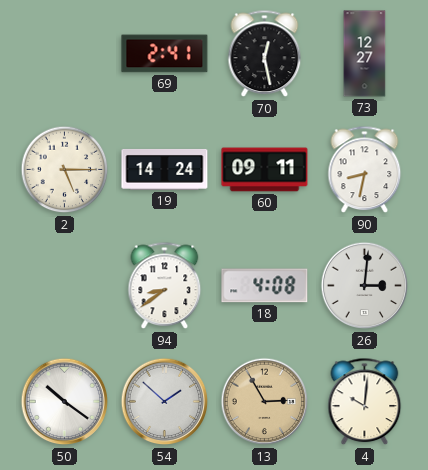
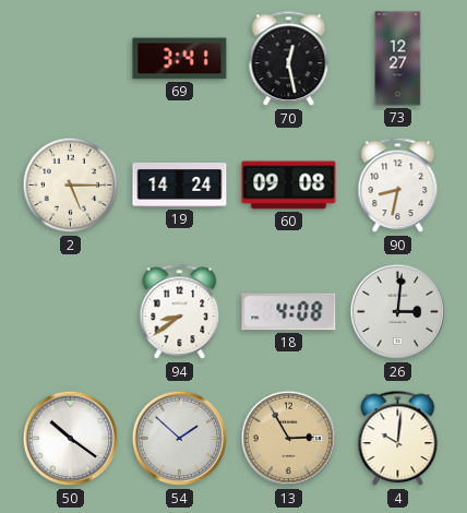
69: 2:41 -> 3:41
60: 09:11 -> 09:08
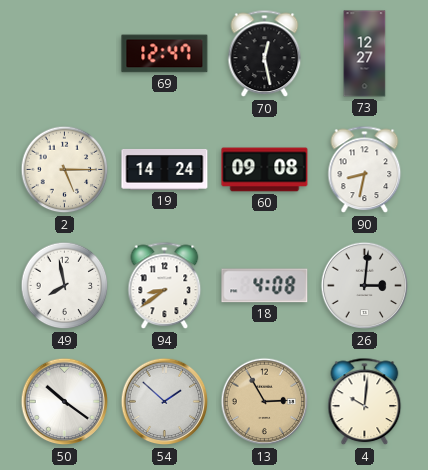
69: 3:41 -> 12:47
49: none -> 7:58
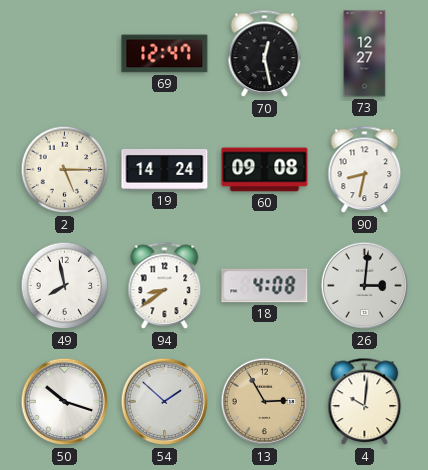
50: 10:21 -> 10:18
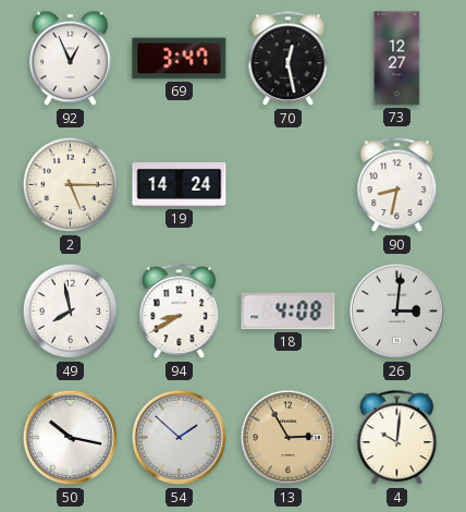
92: none -> 12:56
69: 12:47 -> 3:47
60: 09:08 -> none
94: 8:39 -> 8:40
50: 10:18 -> 10:17
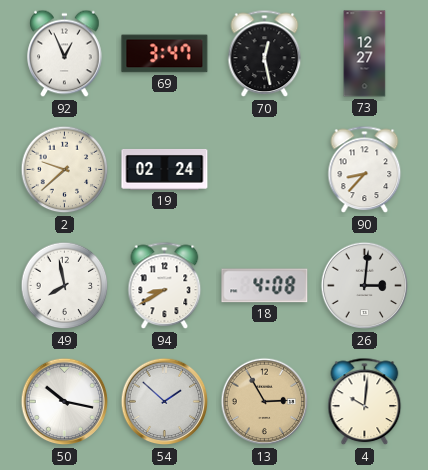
2: 5:15 -> 9:38
19: 14:24 -> 02:24
90: 8:32 -> 8:37
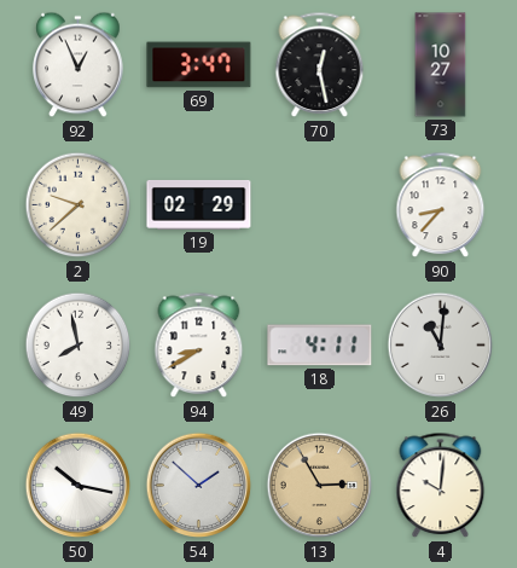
73: 12:27 -> 10:27
19: 02:24 -> 02:29
18: 4:08 -> 4:11
26: 3:01 -> 11:01
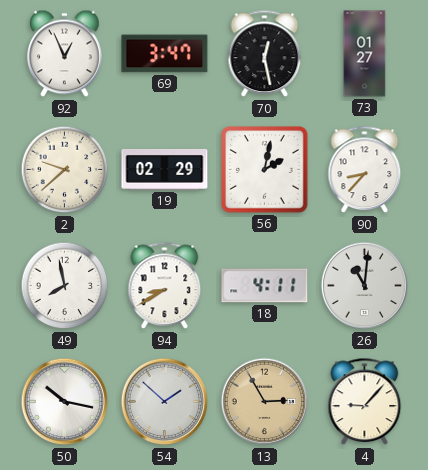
73: 10:27 -> 01:27
56: none -> 2:02
4: 10:01 -> 9:07
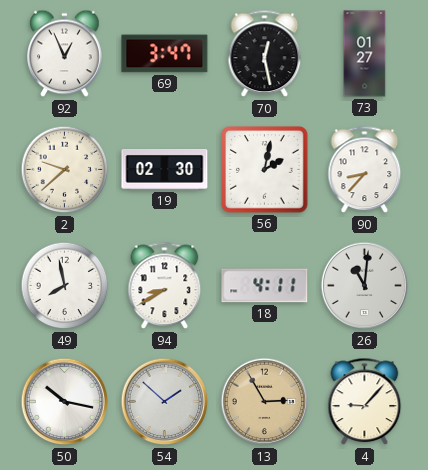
19: 02:29 -> 02:30
